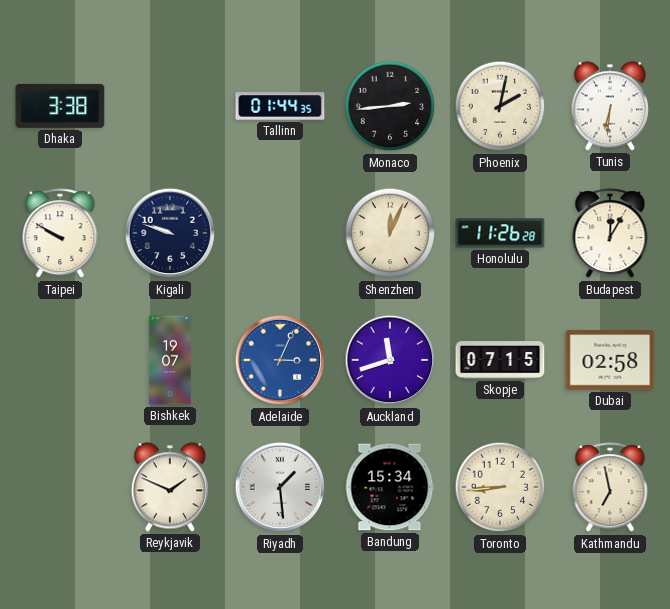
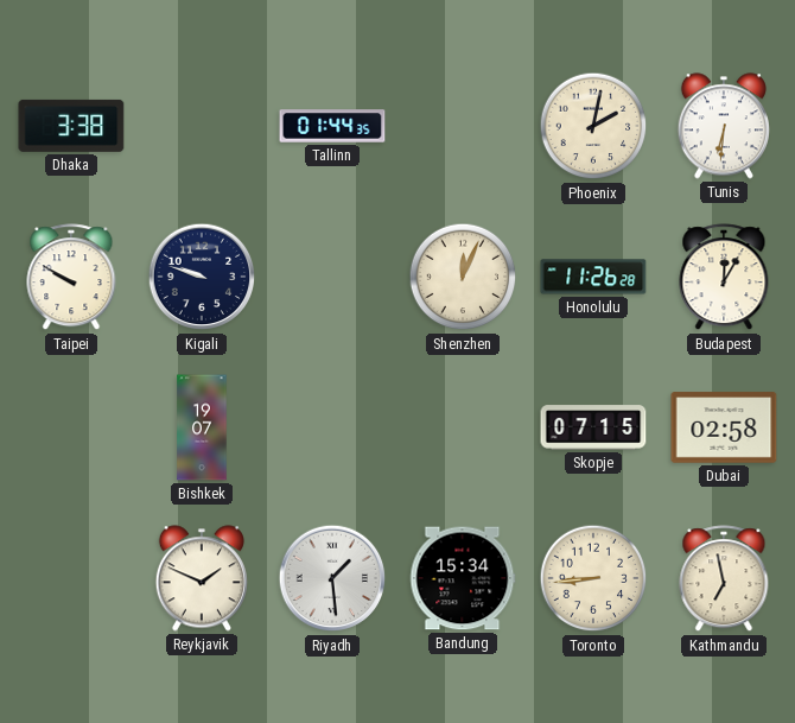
Monaco: 2:44 -> none
Adelaide: 3:04 -> none
Auckland: 11:42 -> none
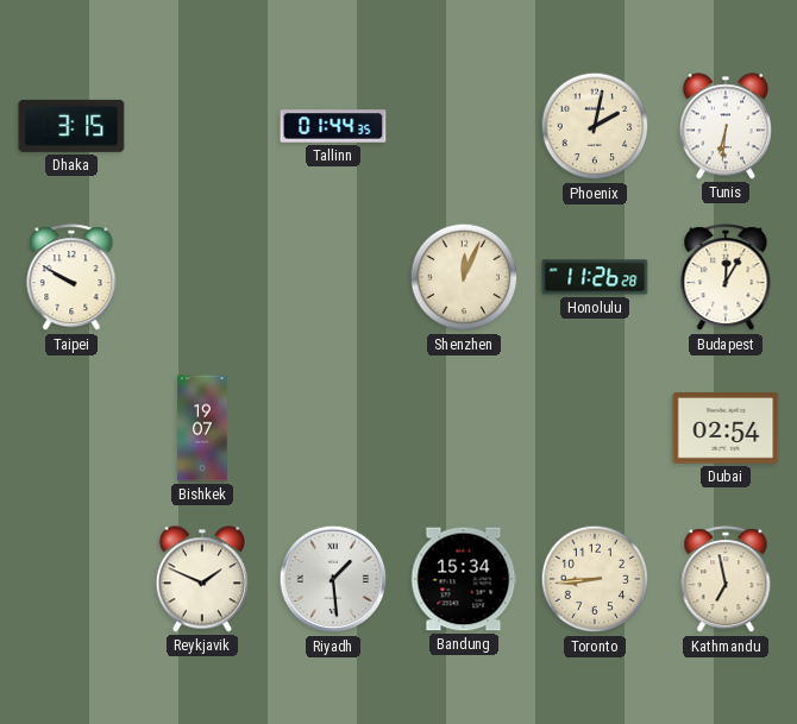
Dhaka: 3:38 -> 3:15
Kigali: 9:48 -> none
Skopje: 07:15 -> none
Dubai: 02:58 -> 02:54
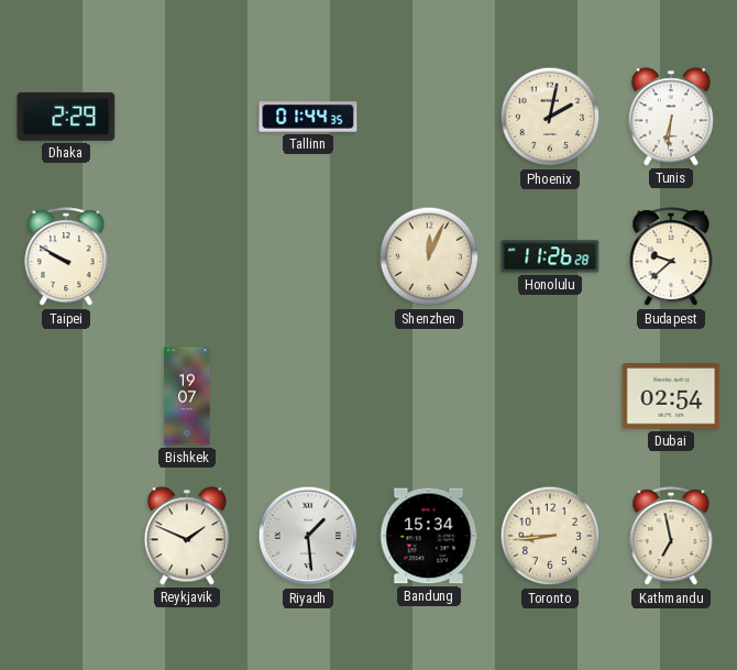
Dhaka: 3:15 -> 2:29
Budapest: 12:05 -> 9:38
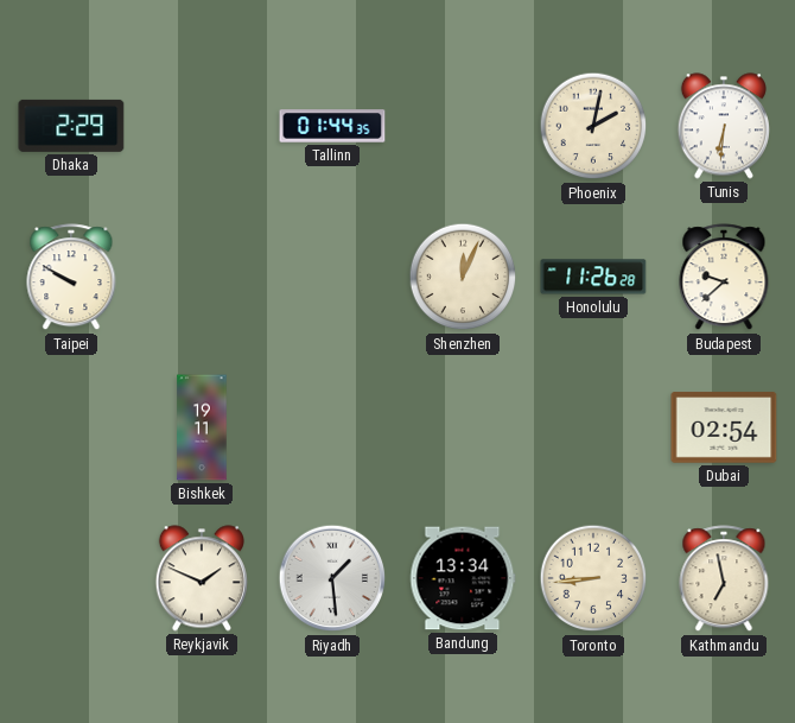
Bishkek: 19:07 -> 19:11
Bandung: 15:34 -> 13:34
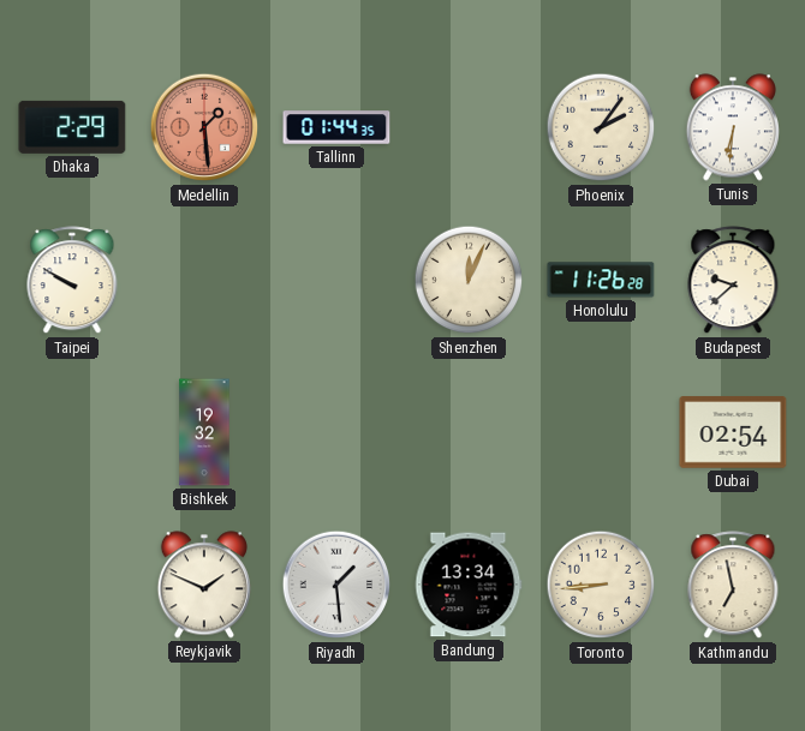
Medellin: none -> 1:29
Phoenix: 2:02 -> 2:06
Bishkek: 19:11 -> 19:32
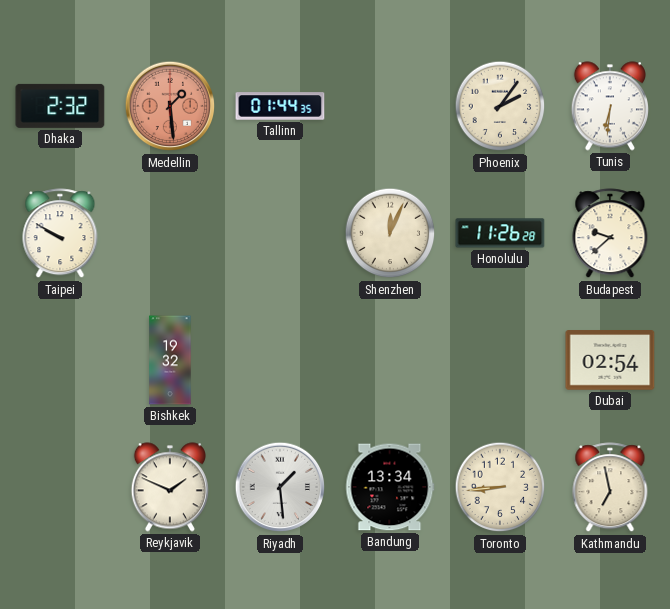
Dhaka: 2:29 -> 2:32
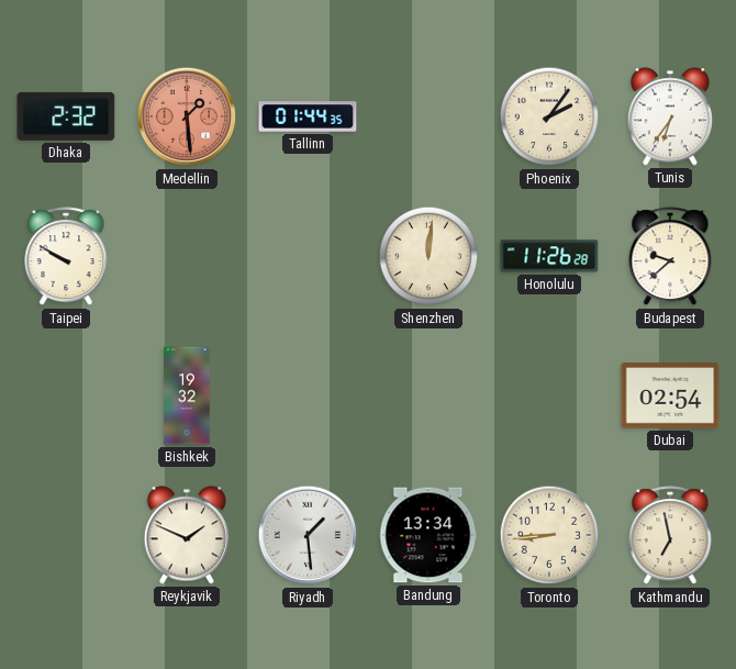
Tunis: 6:31 -> 6:36
Shenzhen: 12:04 -> 12:01
